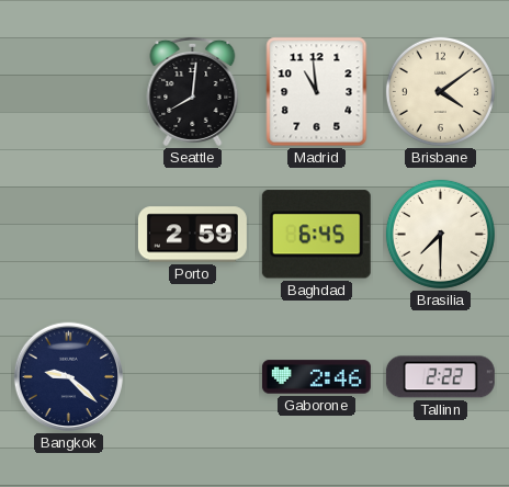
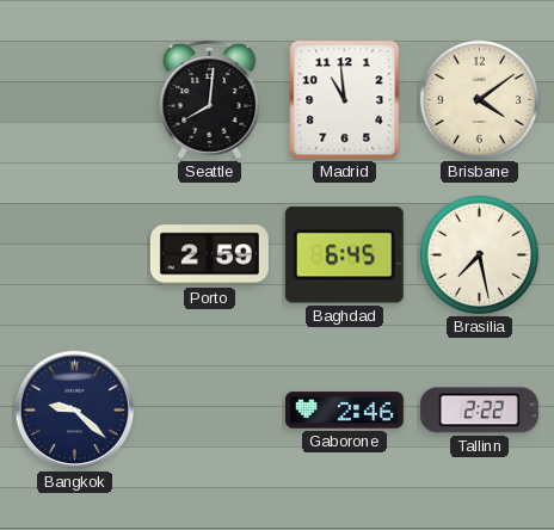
Brasilia: 7:30 -> 7:28
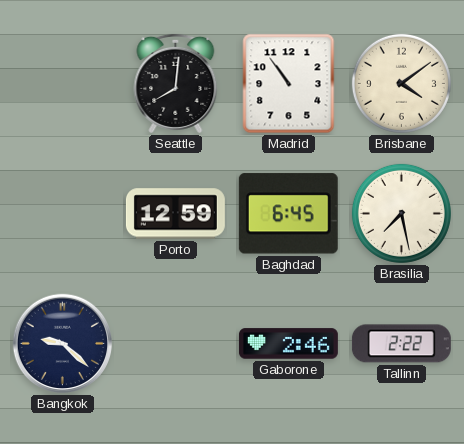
Madrid: 10:59 -> 10:54
Porto: 2:59 -> 12:59
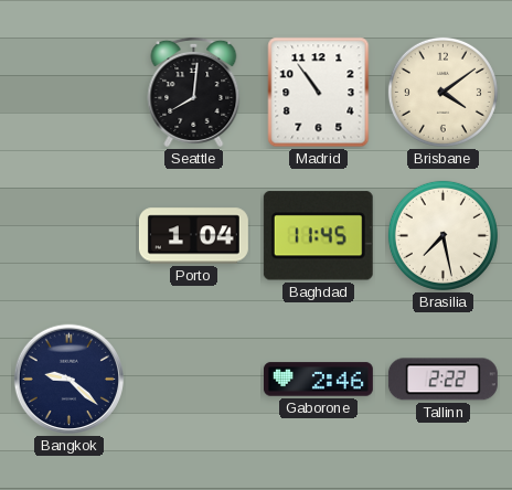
Porto: 12:59 -> 1:04
Baghdad: 6:45 -> 11:45
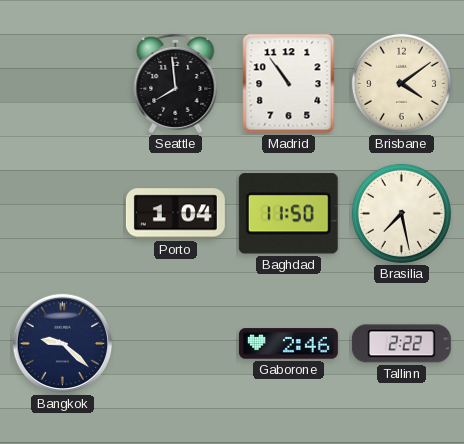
Seattle: 8:01 -> 7:59
Baghdad: 11:45 -> 11:50
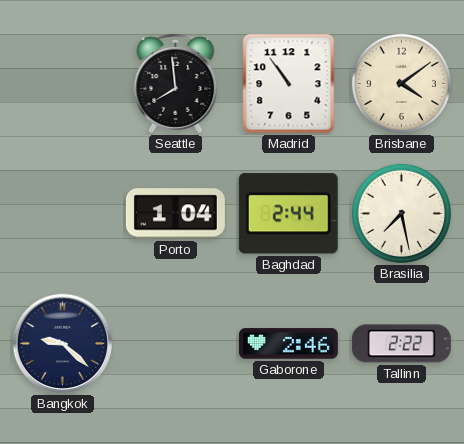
Baghdad: 11:50 -> 2:44
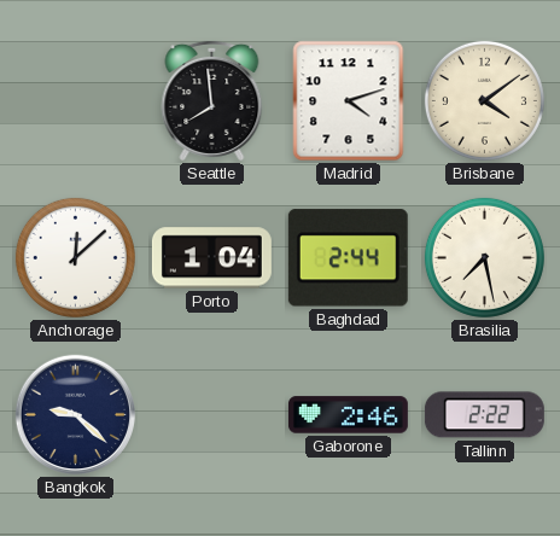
Madrid: 10:54 -> 4:12
Anchorage: none -> 12:08
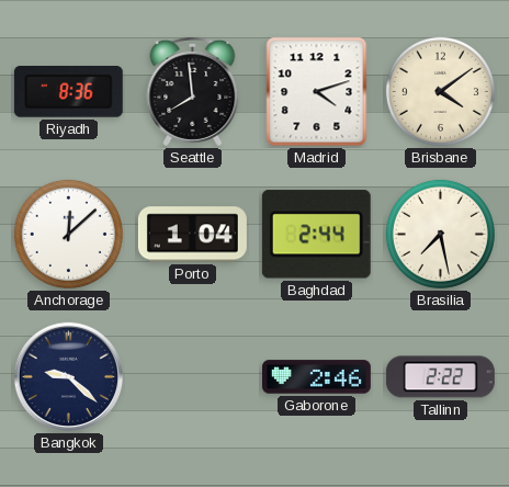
Riyadh: none -> 8:36
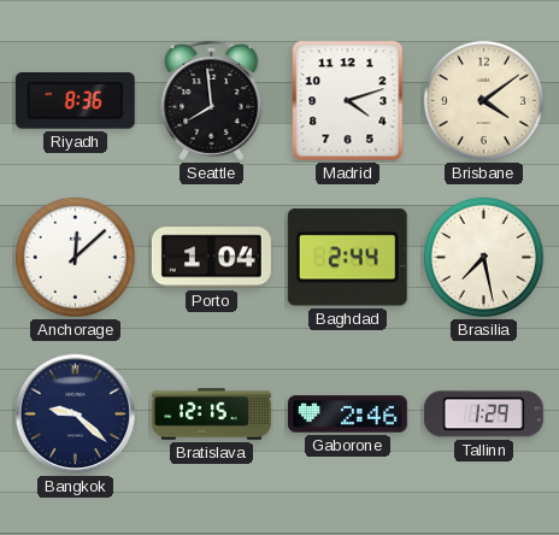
Bratislava: none -> 12:15
Tallinn: 2:22 -> 1:29
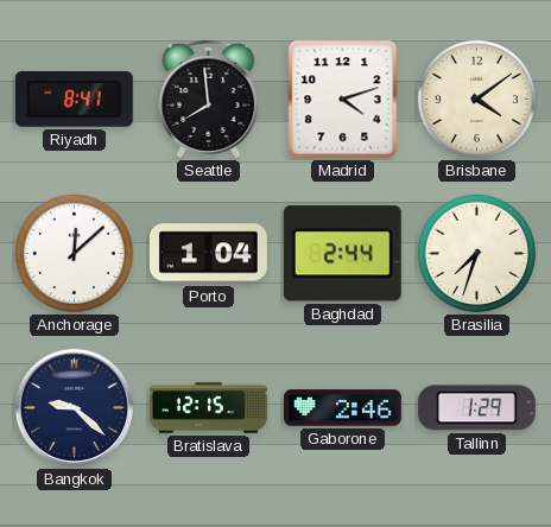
Riyadh: 8:36 -> 8:41
Brasilia: 7:28 -> 7:33
